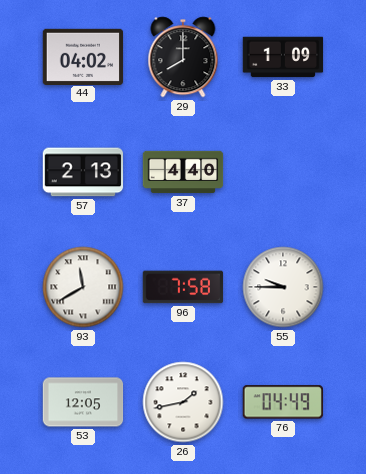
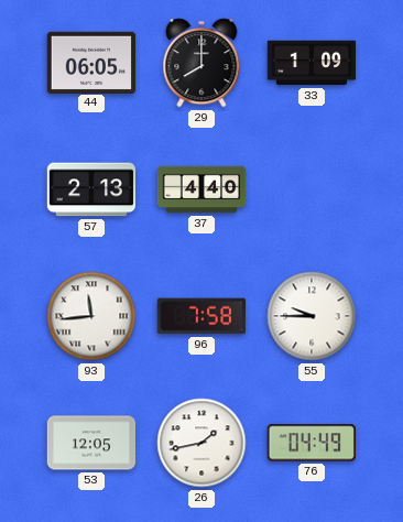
44: 04:02 -> 06:05
93: 11:40 -> 11:44
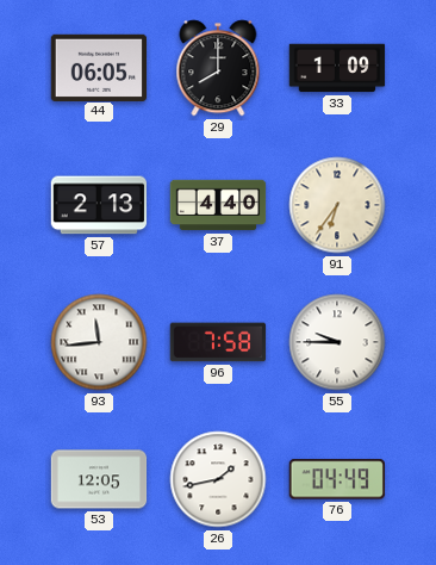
91: none -> 6:36
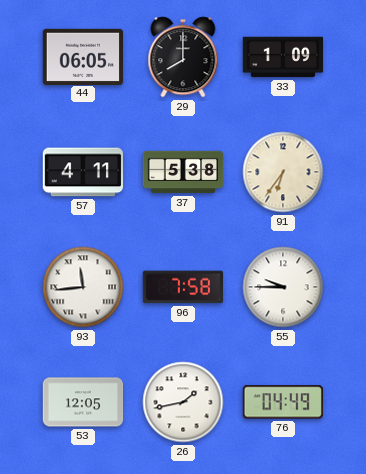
57: 2:13 -> 4:11
37: 4:40 -> 5:38
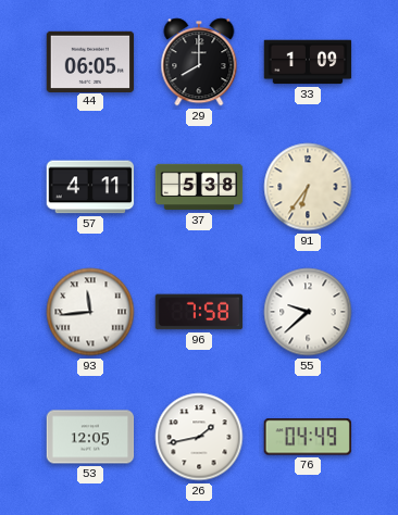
55: 9:45 -> 9:38
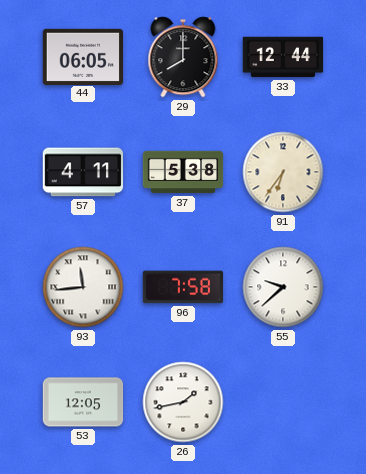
33: 1:09 -> 12:44
76: 04:49 -> none
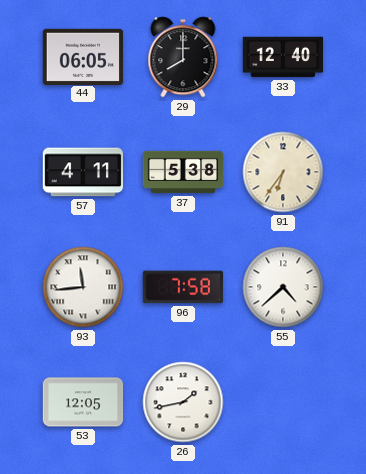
33: 12:44 -> 12:40
55: 9:38 -> 4:38
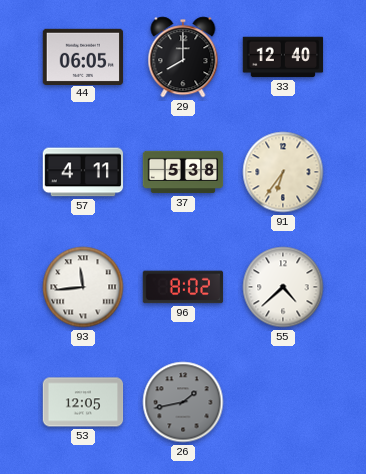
96: 7:58 -> 8:02
26 dial: white -> grey
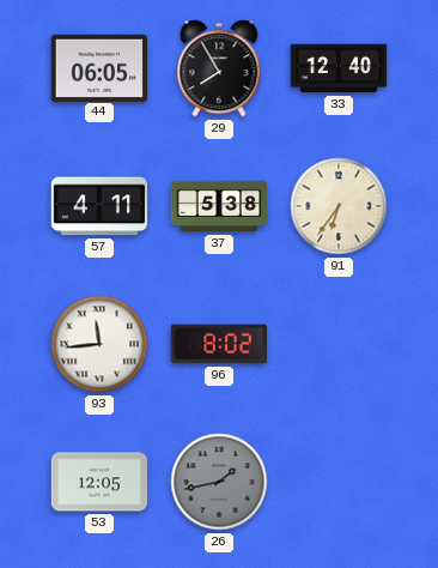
29: 8:00 -> 7:55
55: 4:38 -> none
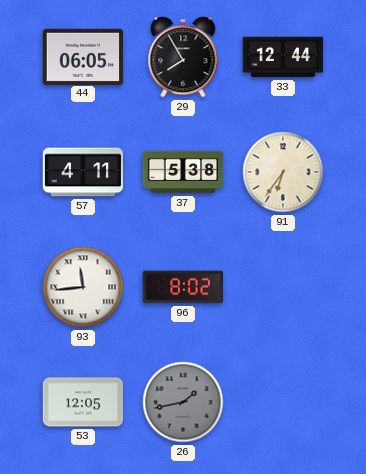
33: 12:40 -> 12:44
